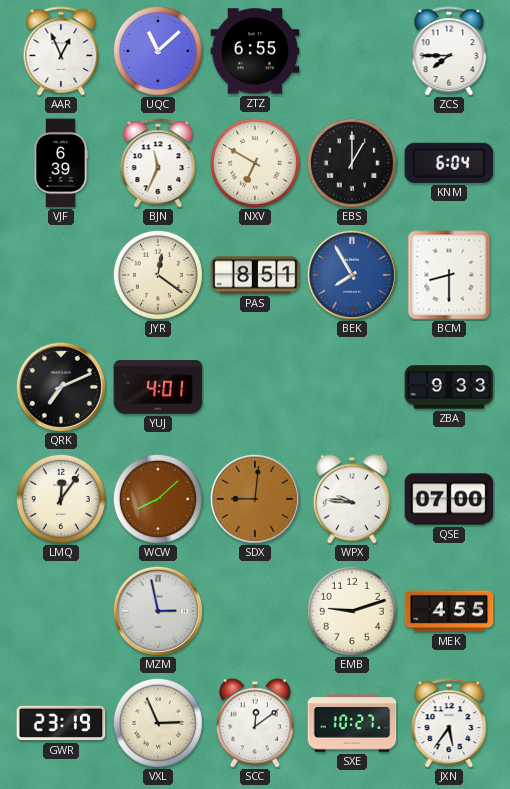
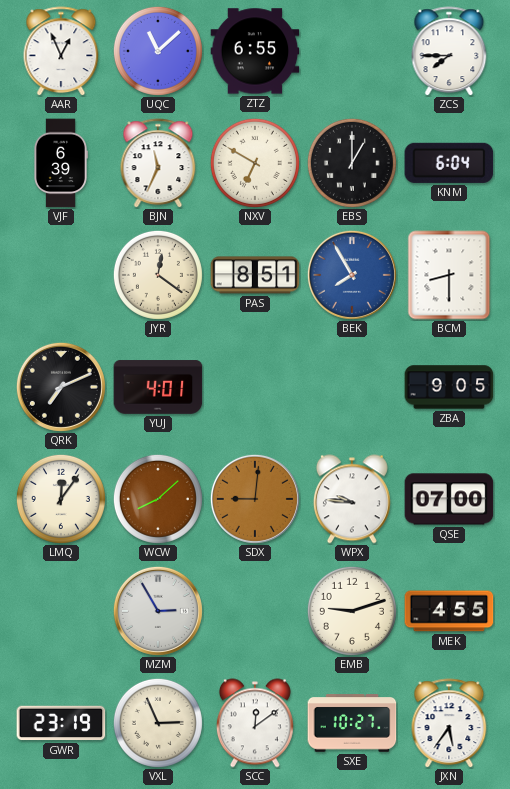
ZBA: 9:33 -> 9:05
MZM: 2:58 -> 2:55
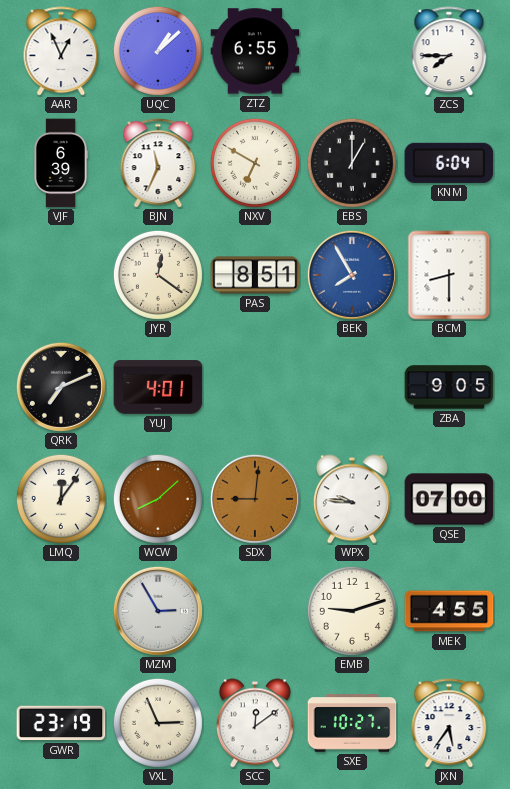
UQC: 11:08 -> 1:08
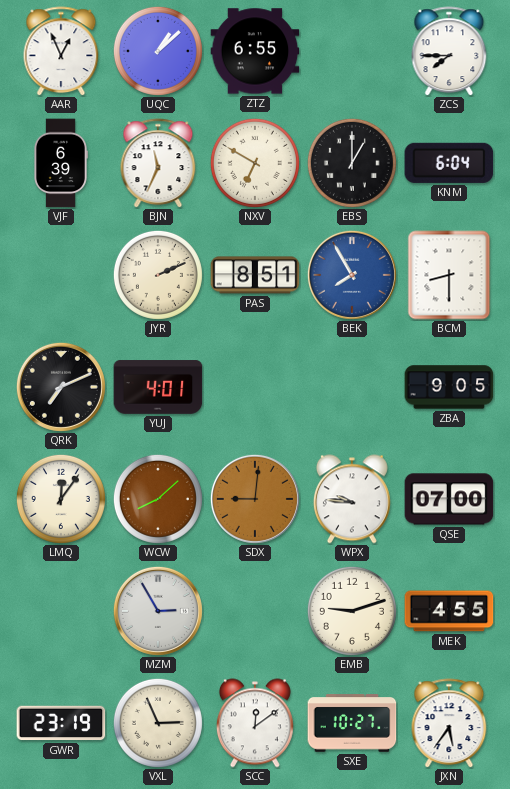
JYR: 12:21 -> 2:11
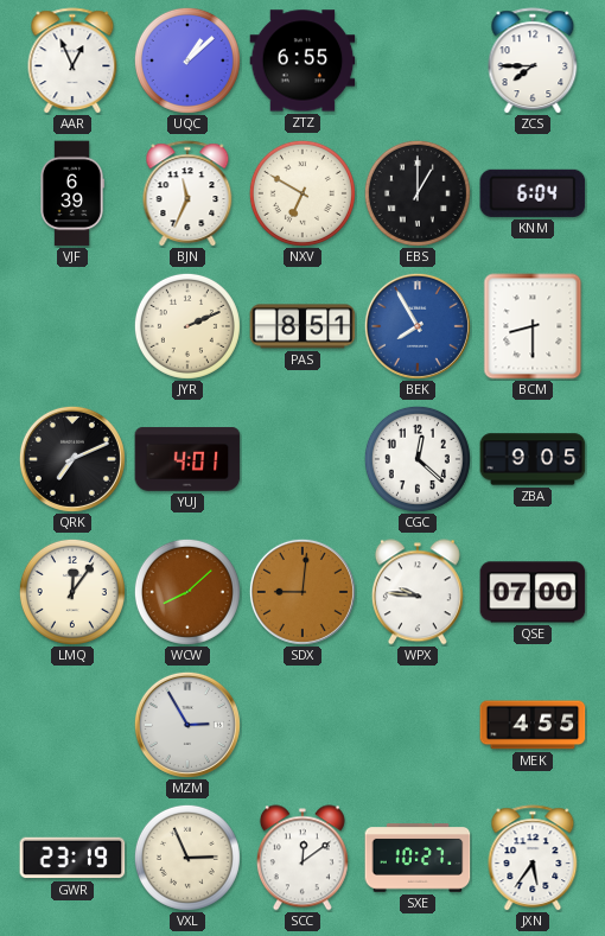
CGC: none -> 12:22
EMB: 9:12 -> none
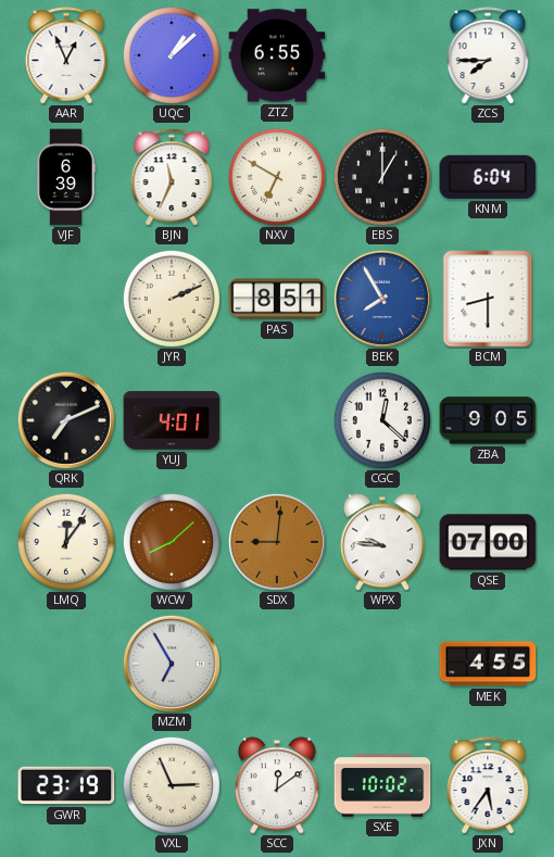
MZM: 2:55 -> 6:55
SXE: 10:27 -> 10:02
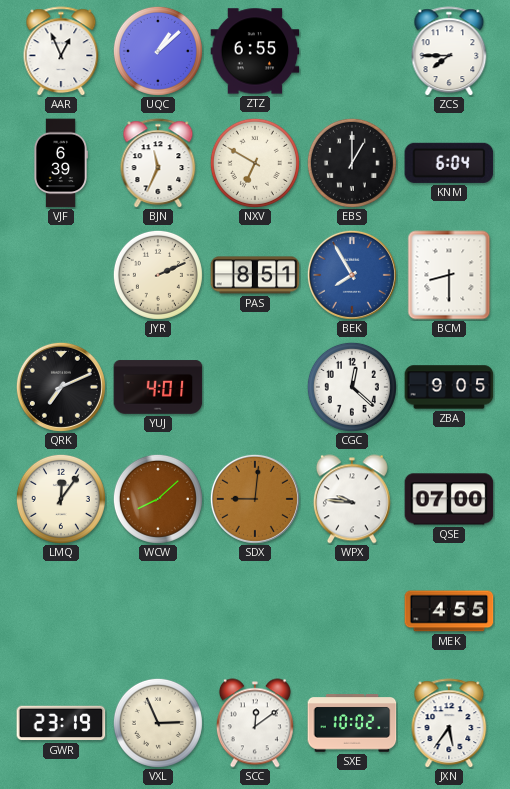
MZM: 6:55 -> none
